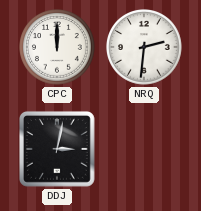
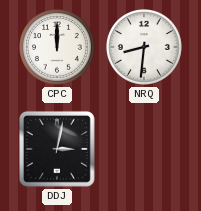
NRQ: 2:31 -> 8:31
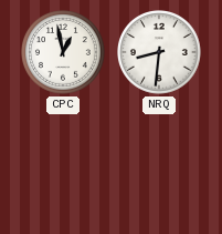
CPC: 12:00 -> 12:58
DDJ: 3:02 -> none
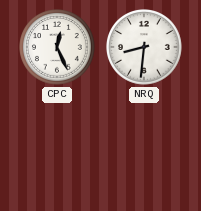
CPC: 12:58 -> 12:26
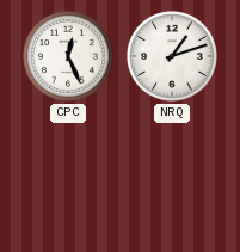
NRQ: 8:31 -> 1:12
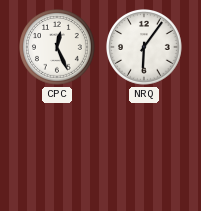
NRQ: 1:12 -> 6:06
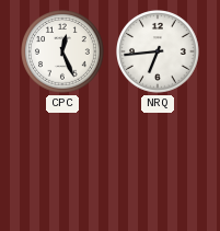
NRQ: 6:06 -> 6:44
